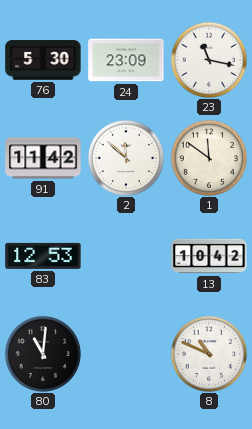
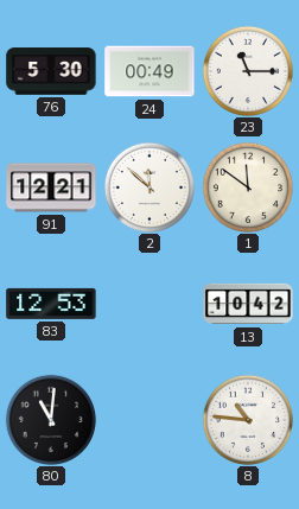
24: 23:09 -> 00:49
23: 11:17 -> 11:15
91: 11:42 -> 12:21
8: 10:49 -> 10:46
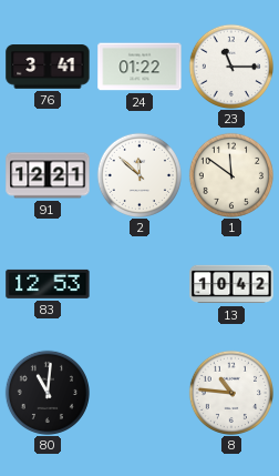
76: 5:30 -> 3:41
24: 00:49 -> 01:22
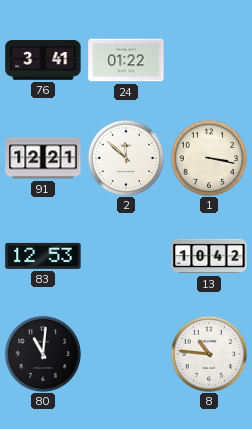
23: 11:15 -> none
1: 11:51 -> 3:17
